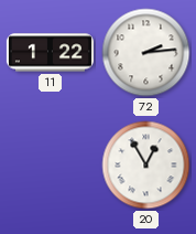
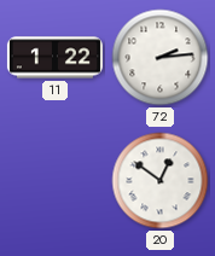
20: 12:55 -> 12:51
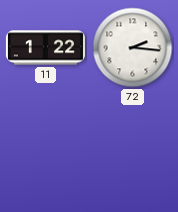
72: 2:14 -> 2:16
20: 12:51 -> none
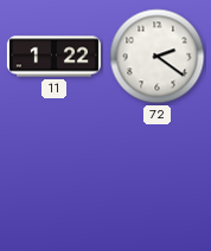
72: 2:16 -> 2:21
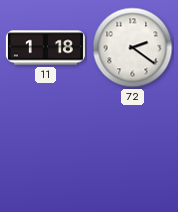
11: 1:22 -> 1:18
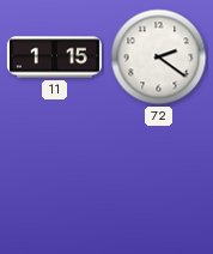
11: 1:18 -> 1:15
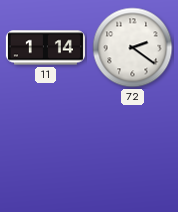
11: 1:15 -> 1:14
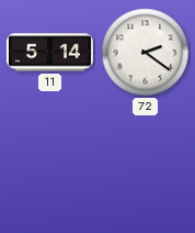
11: 1:14 -> 5:14
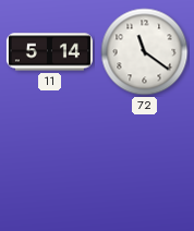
72: 2:21 -> 11:21
